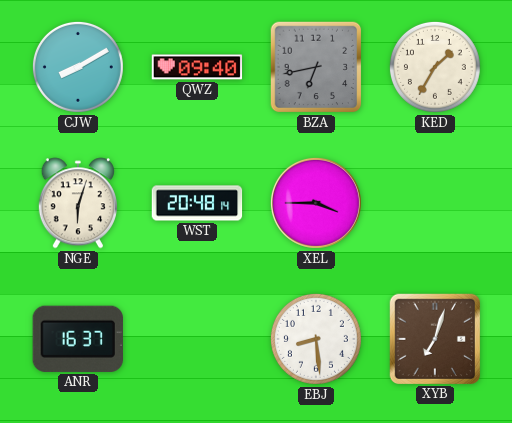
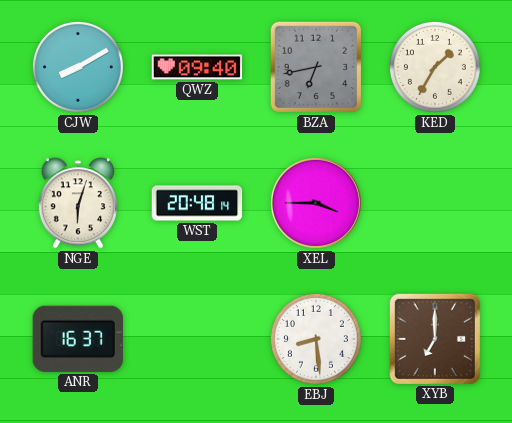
XYB: 7:03 -> 7:00
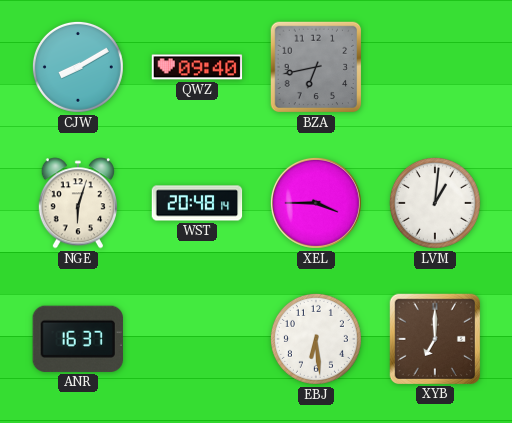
KED: 1:35 -> none
LVM: none -> 1:01
EBJ: 8:29 -> 6:29
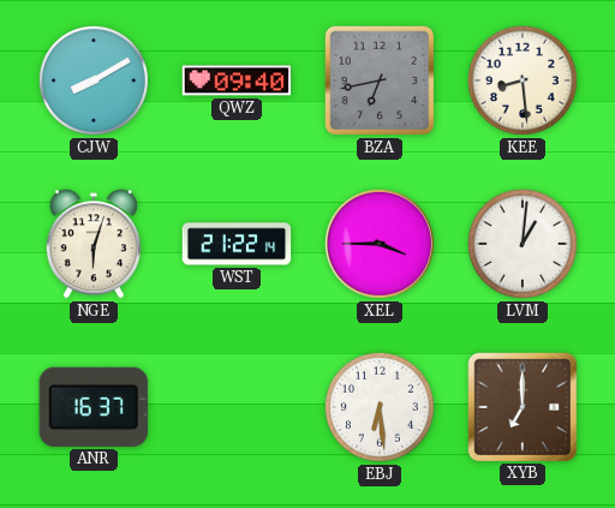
KEE: none -> 8:29
WST: 20:48 -> 21:22
